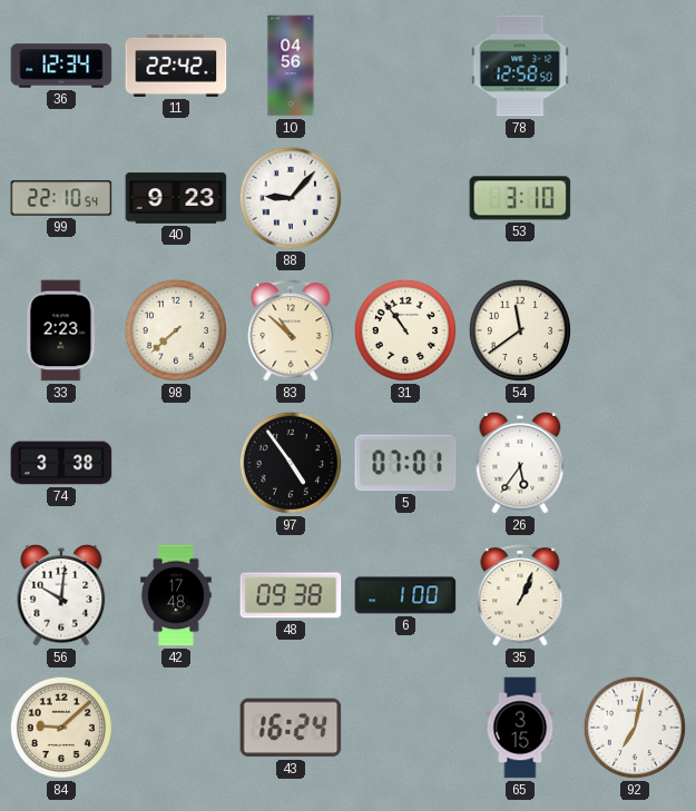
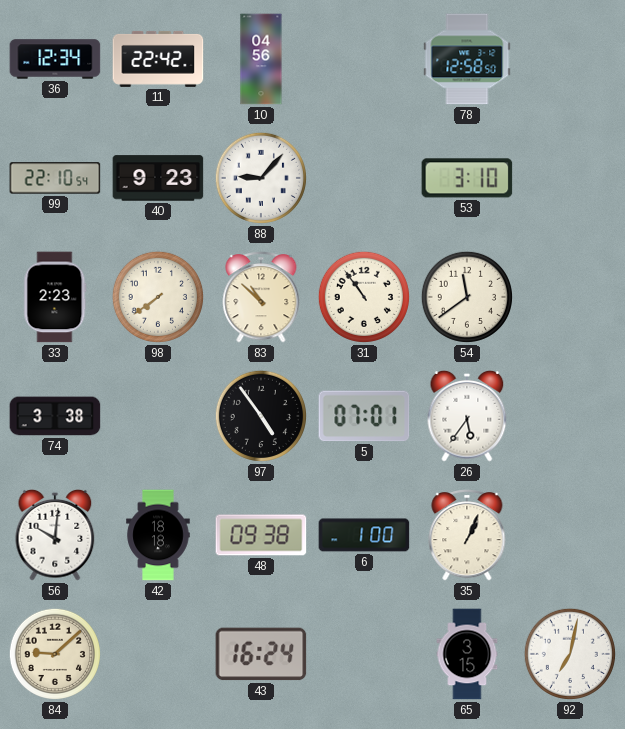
98: 7:38 -> 7:39
42: 17:48 -> 18:18
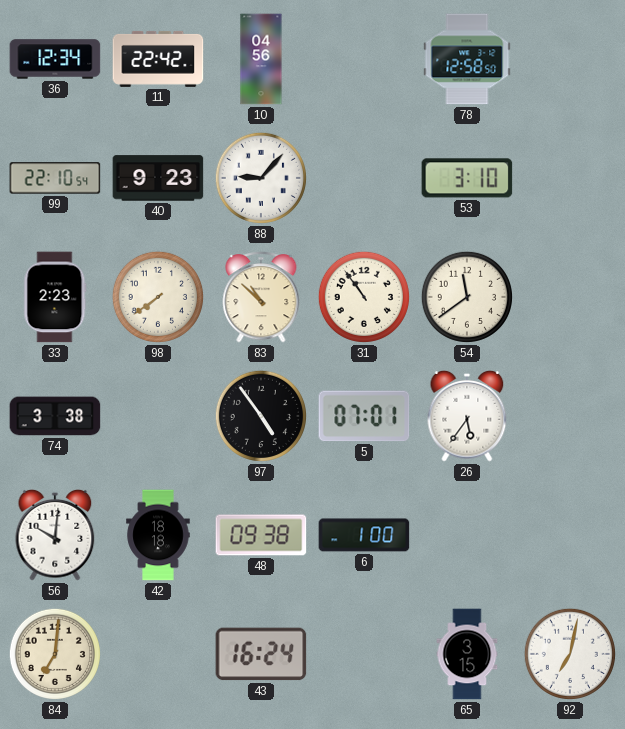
35: 1:04 -> none
84: 9:08 -> 7:01
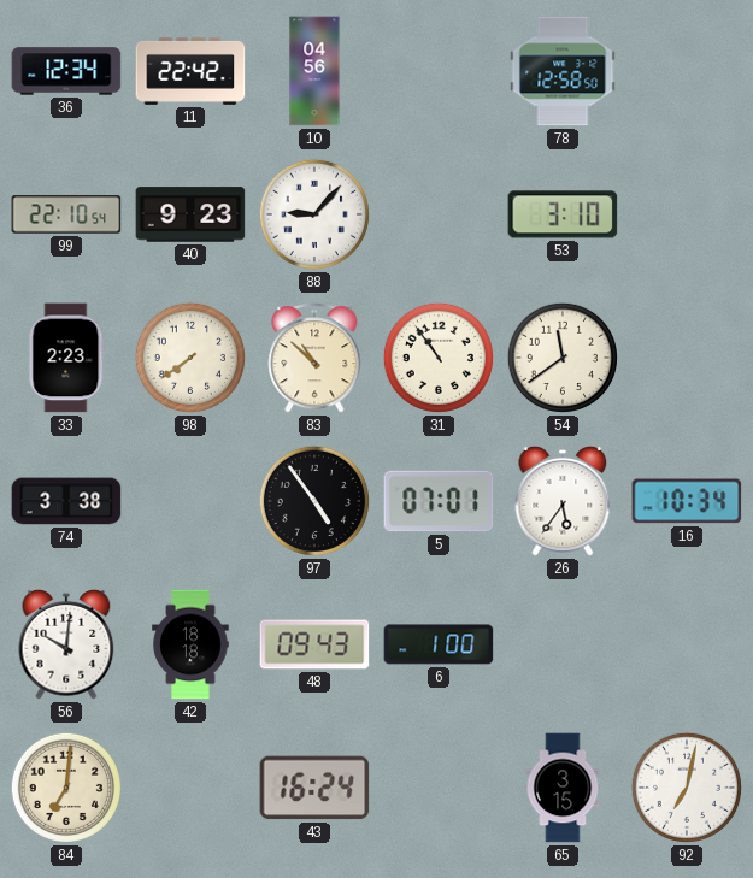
16: none -> 10:34
48: 09:38 -> 09:43
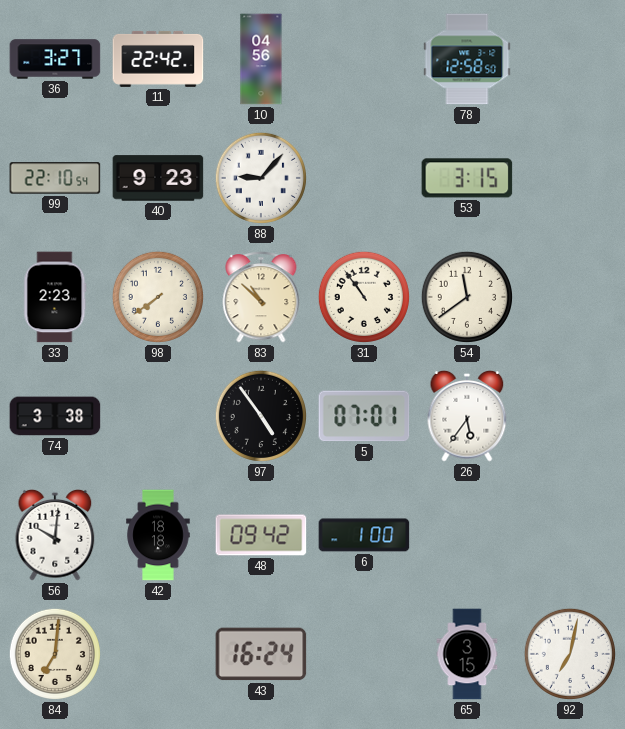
36: 12:34 -> 3:27
53: 3:10 -> 3:15
16: 10:34 -> none
48: 09:43 -> 09:42
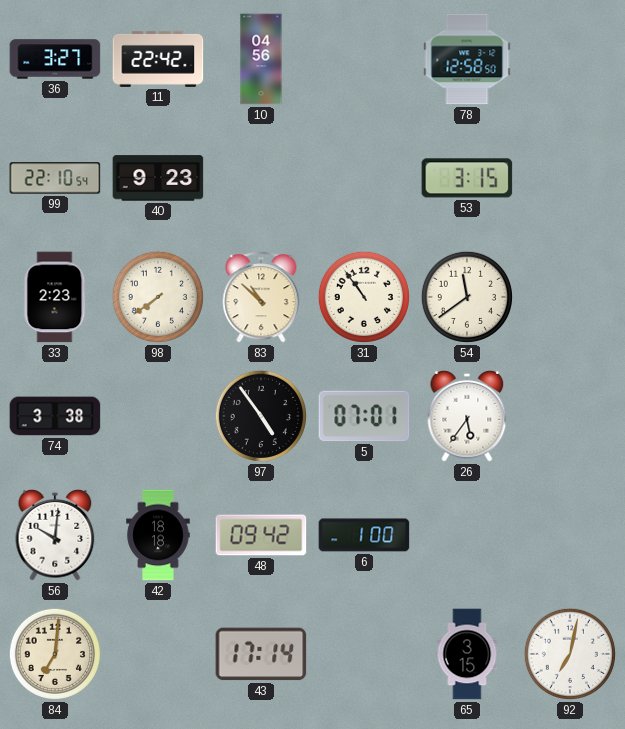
88: 9:07 -> none
43: 16:24 -> 17:14
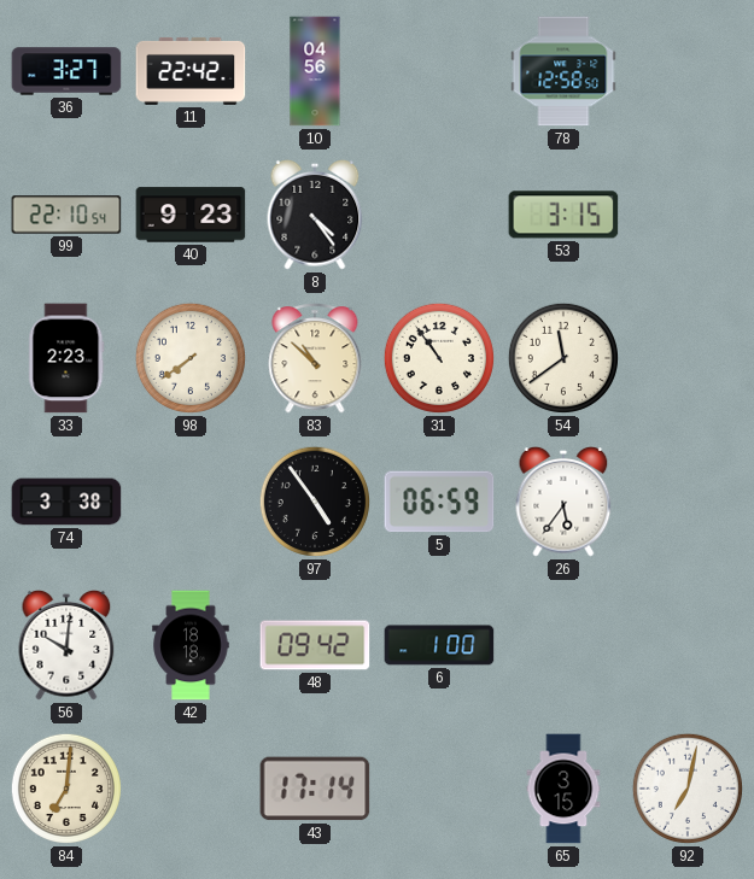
8: none -> 4:24
5: 07:01 -> 06:59
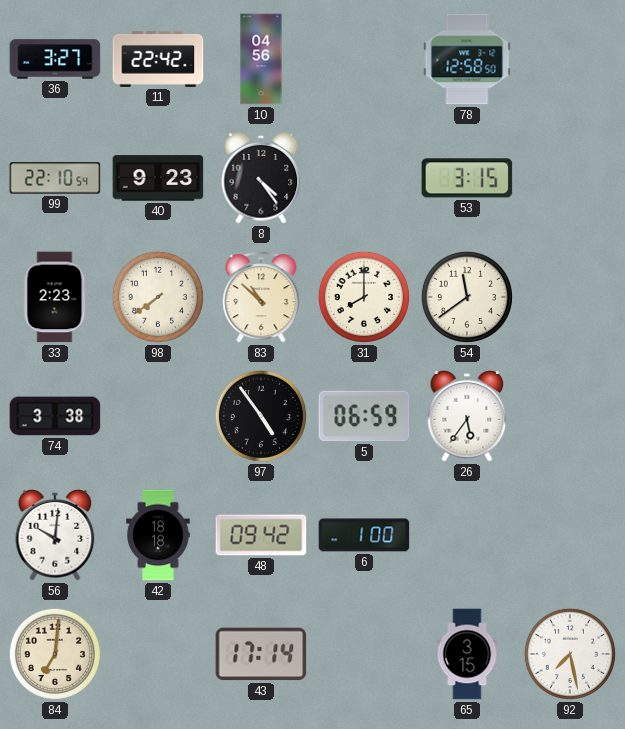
31: 10:54 -> 8:00
92: 7:02 -> 7:28
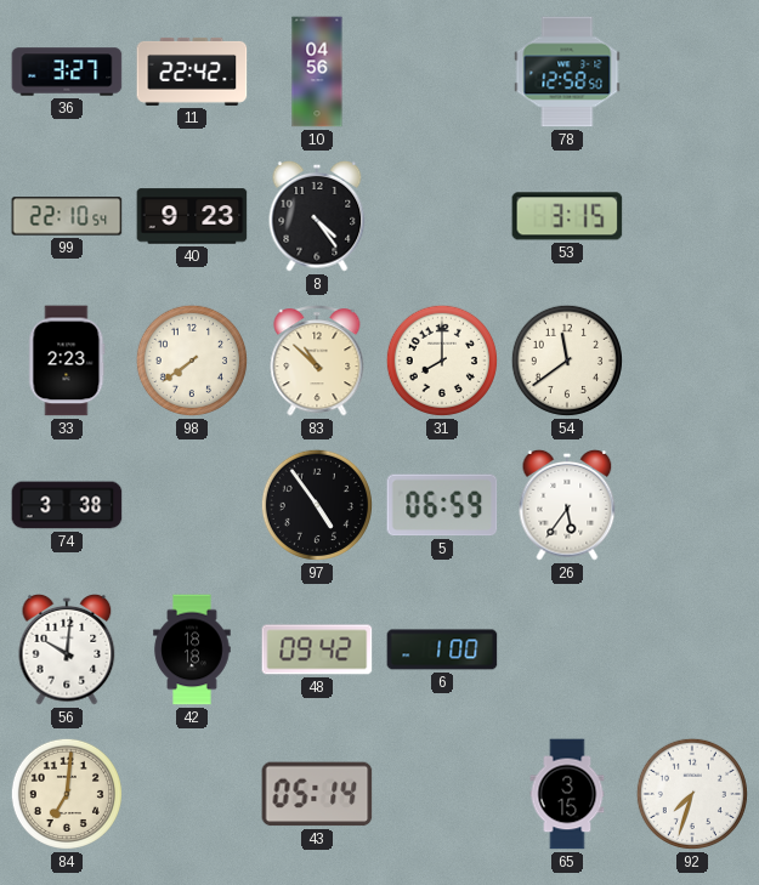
43: 17:14 -> 05:14
92: 7:28 -> 7:33
